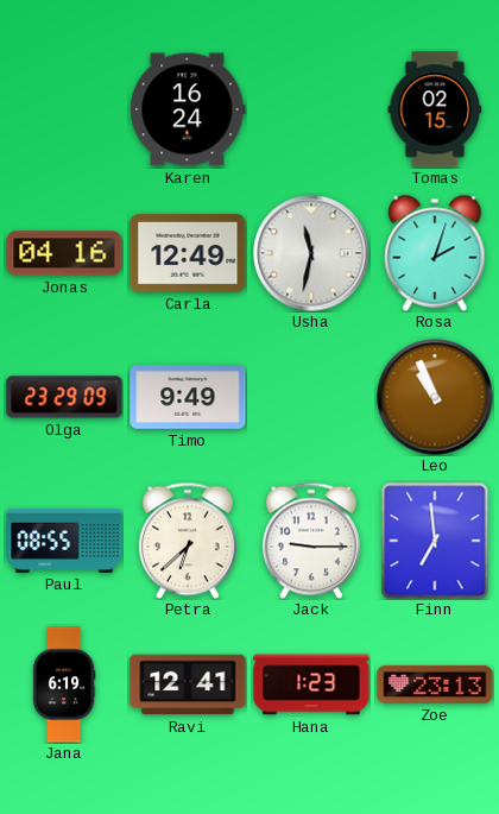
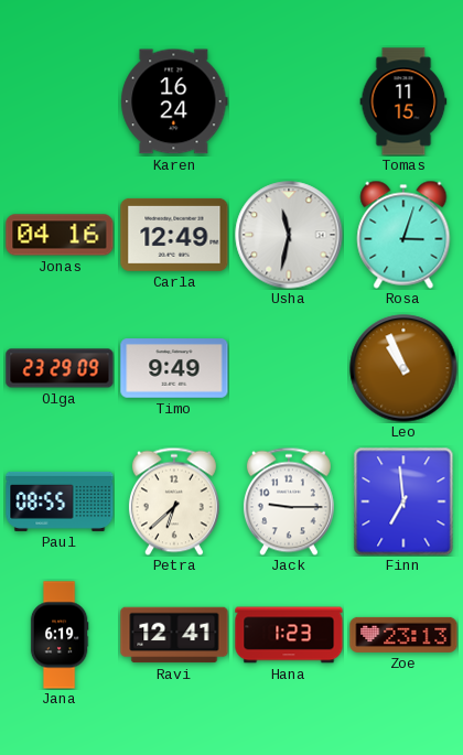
Tomas: 02:15 -> 11:15
Rosa: 2:03 -> 3:03
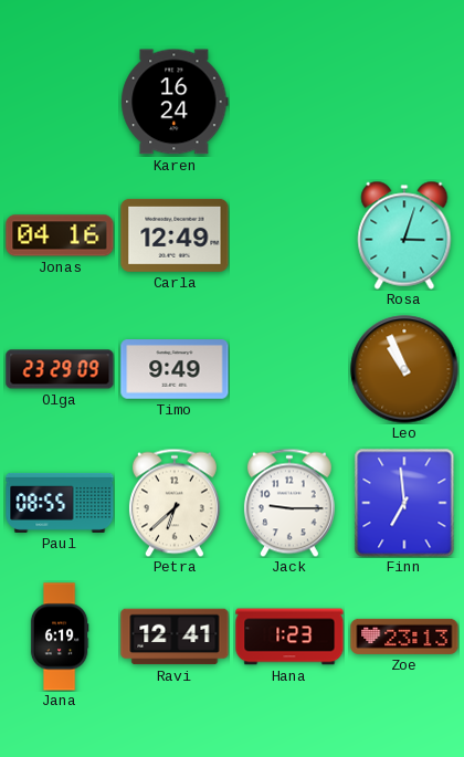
Tomas: 11:15 -> none
Usha: 11:32 -> none
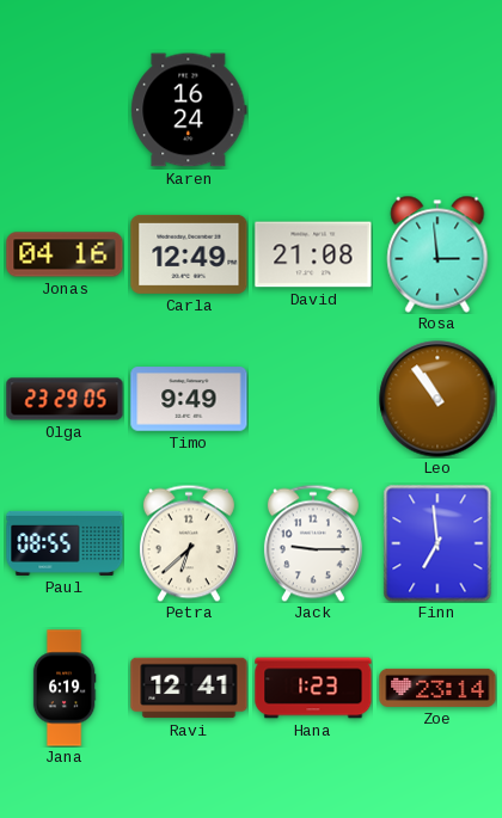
David: none -> 21:08
Rosa: 3:03 -> 2:59
Olga: 23:29:09 -> 23:29:05
Leo: 10:56 -> 10:54
Zoe: 23:13 -> 23:14
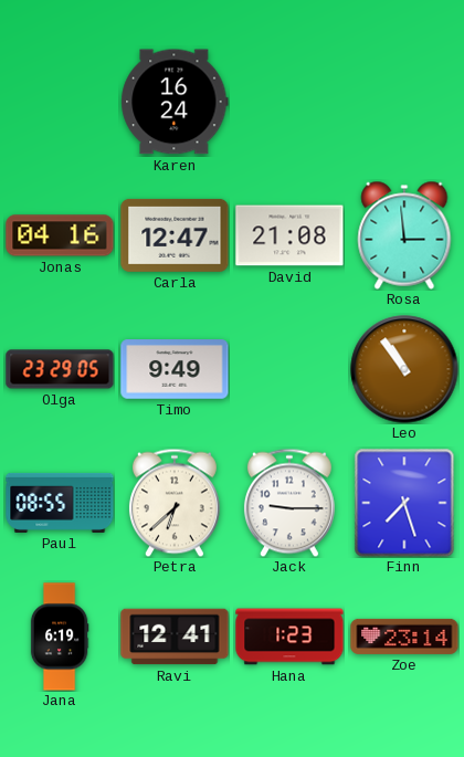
Carla: 12:49 -> 12:47
Finn: 6:59 -> 7:27
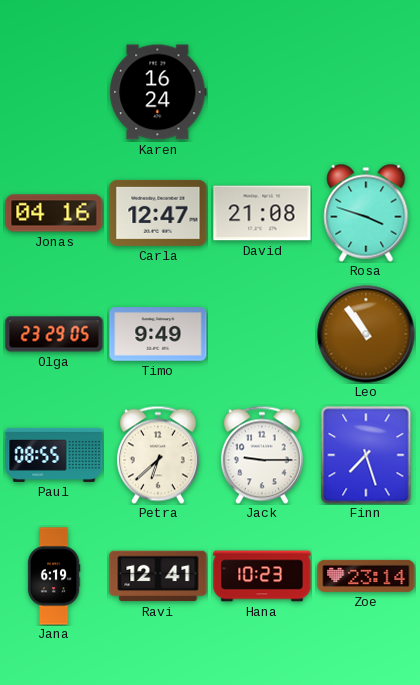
Rosa: 2:59 -> 3:48
Hana: 1:23 -> 10:23
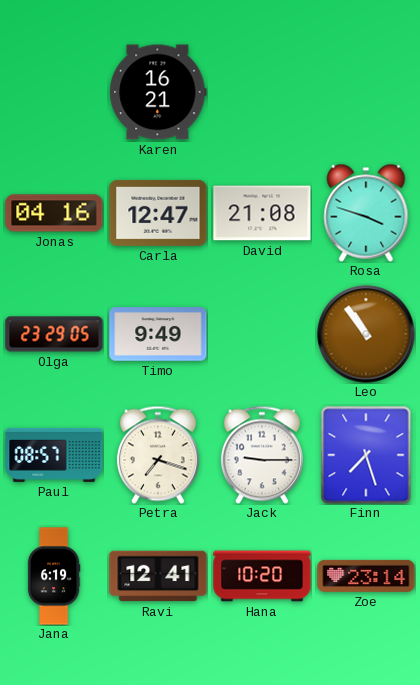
Karen: 16:24 -> 16:21
Paul: 08:55 -> 08:57
Petra: 6:38 -> 7:18
Hana: 10:23 -> 10:20
